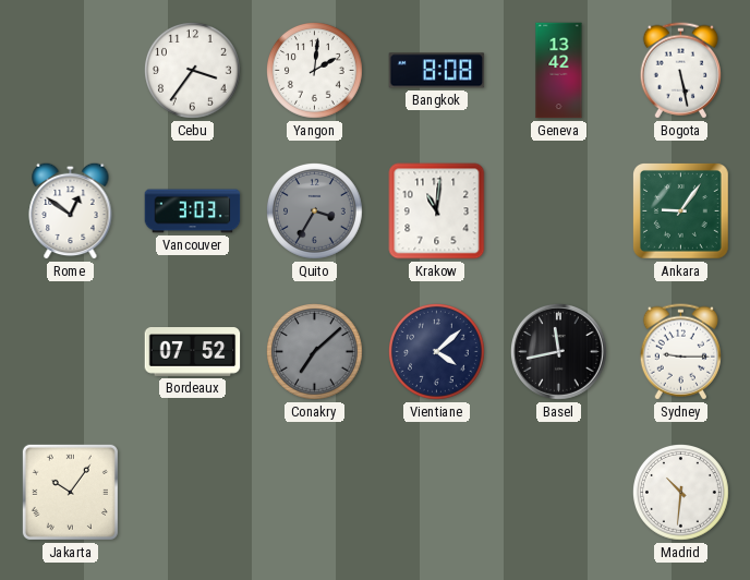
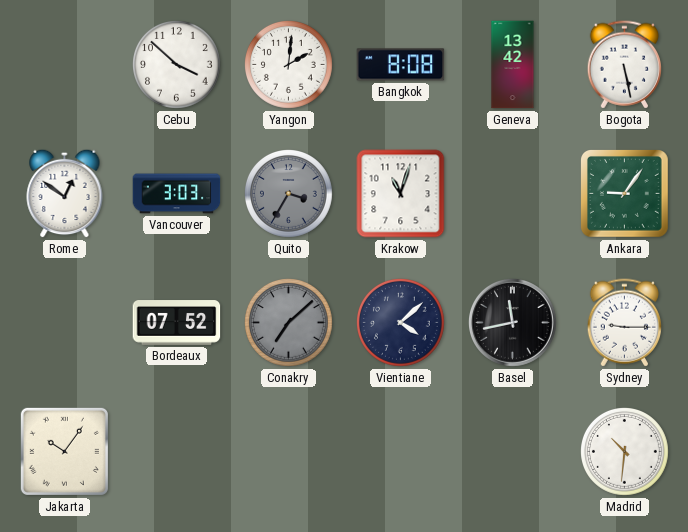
Cebu: 3:36 -> 3:52
Krakow: 11:01 -> 11:03
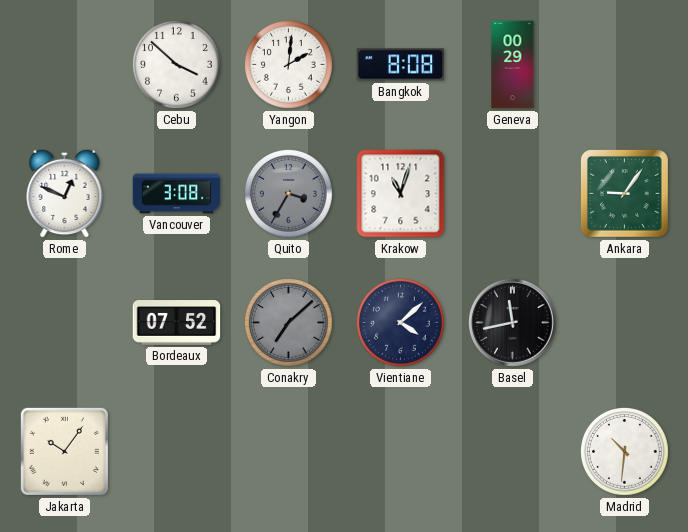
Geneva: 13:42 -> 00:29
Bogota: 5:28 -> none
Rome: 12:51 -> 12:49
Vancouver: 3:03 -> 3:08
Sydney: 9:15 -> none
